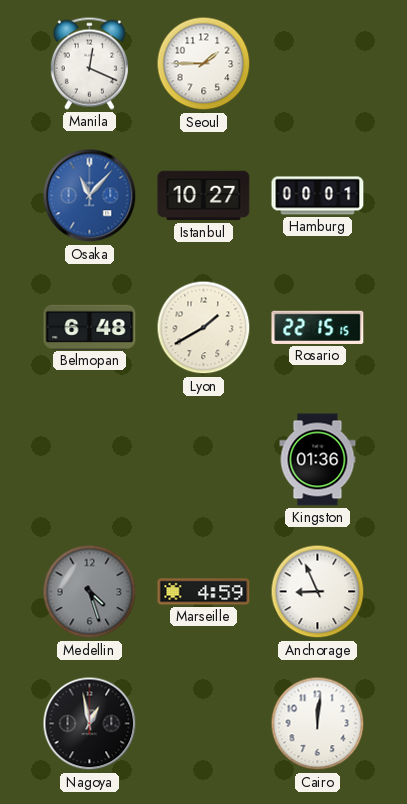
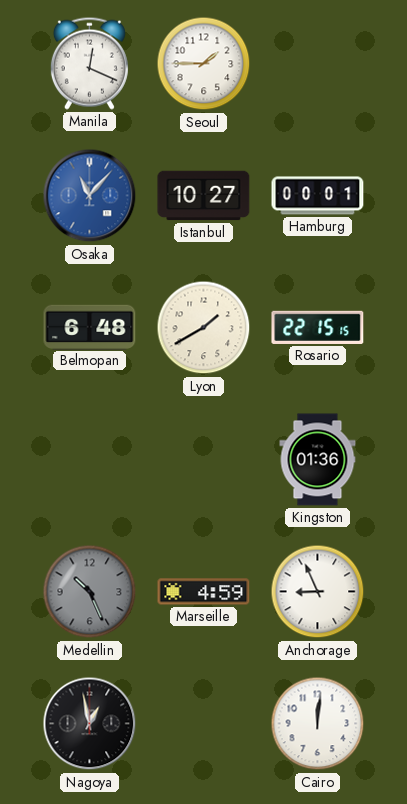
Medellin: 4:27 -> 10:26
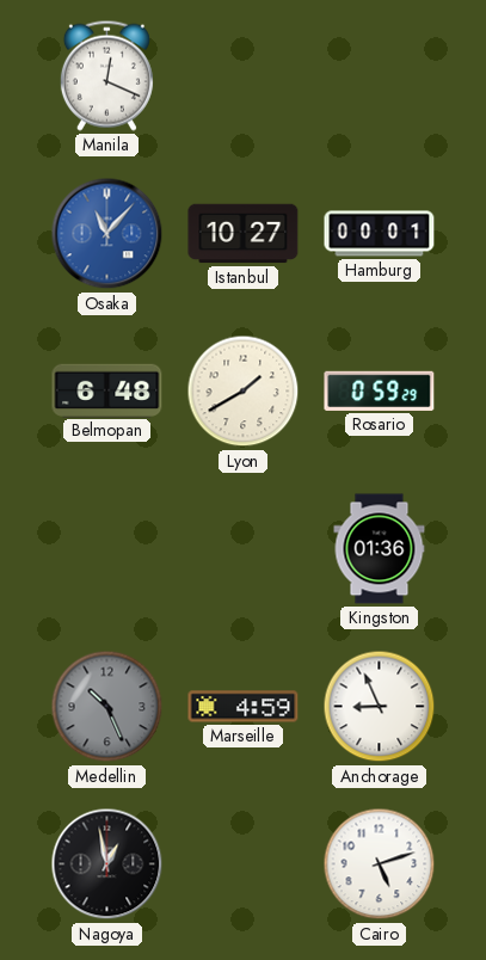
Seoul: 1:45 -> none
Rosario: 22:15 -> 0:59
Cairo: 12:01 -> 5:12
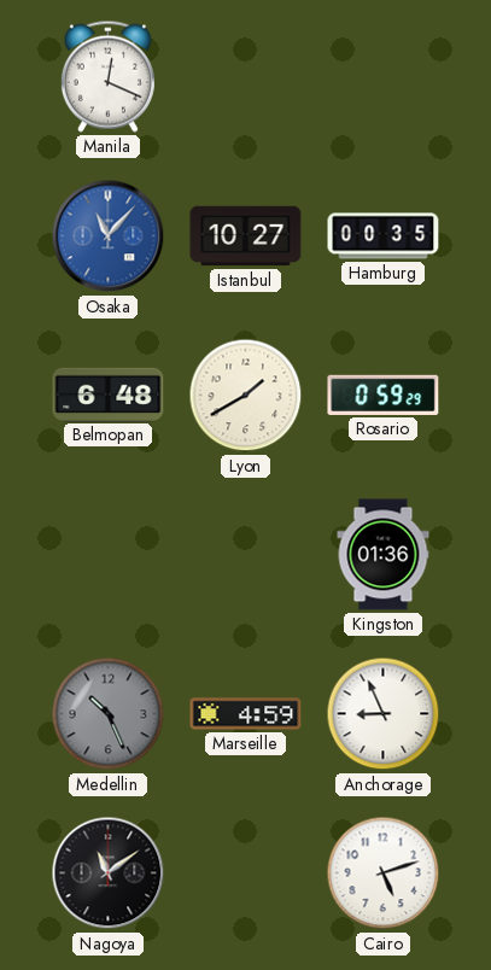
Hamburg: 00:01 -> 00:35
Nagoya: 12:58 -> 11:09
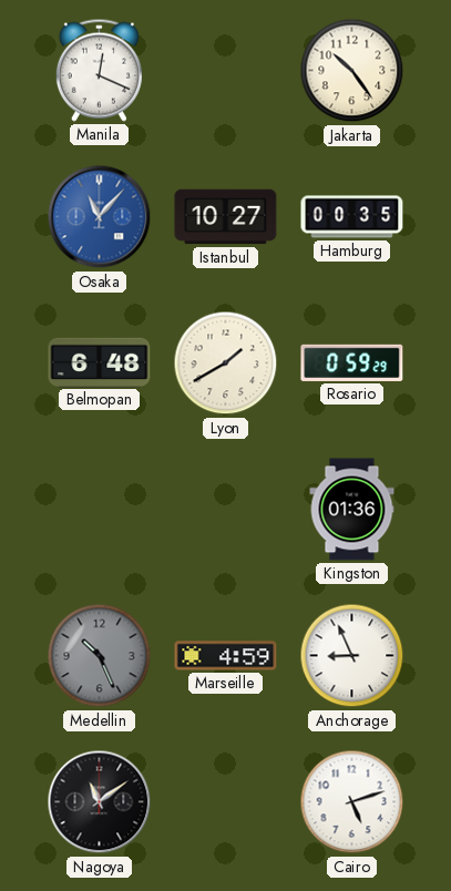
Jakarta: none -> 10:24
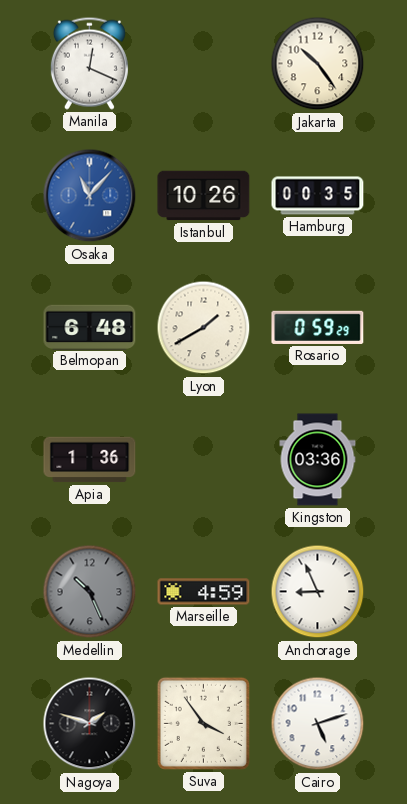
Istanbul: 10:27 -> 10:26
Apia: none -> 1:36
Kingston: 01:36 -> 03:36
Nagoya: 11:09 -> 1:48
Suva: none -> 3:54
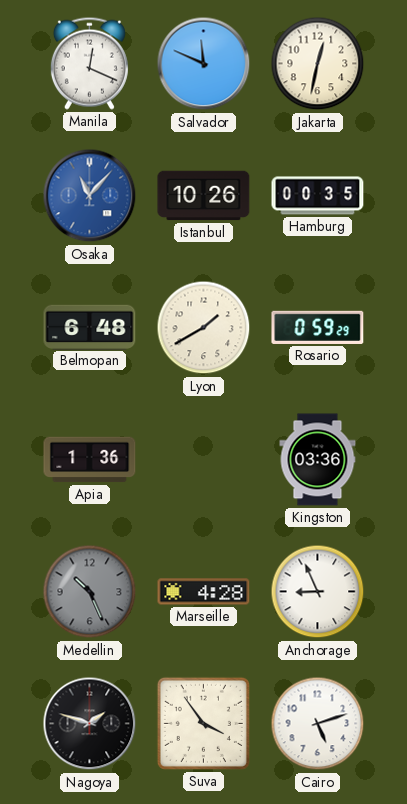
Salvador: none -> 11:49
Jakarta: 10:24 -> 12:32
Marseille: 4:59 -> 4:28
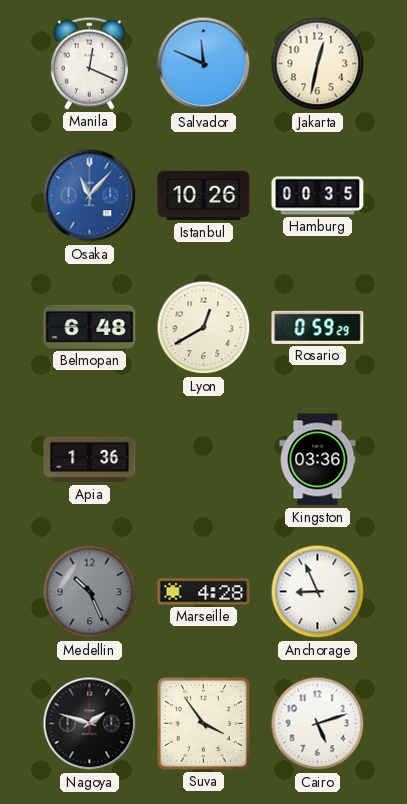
Lyon: 1:40 -> 12:40
